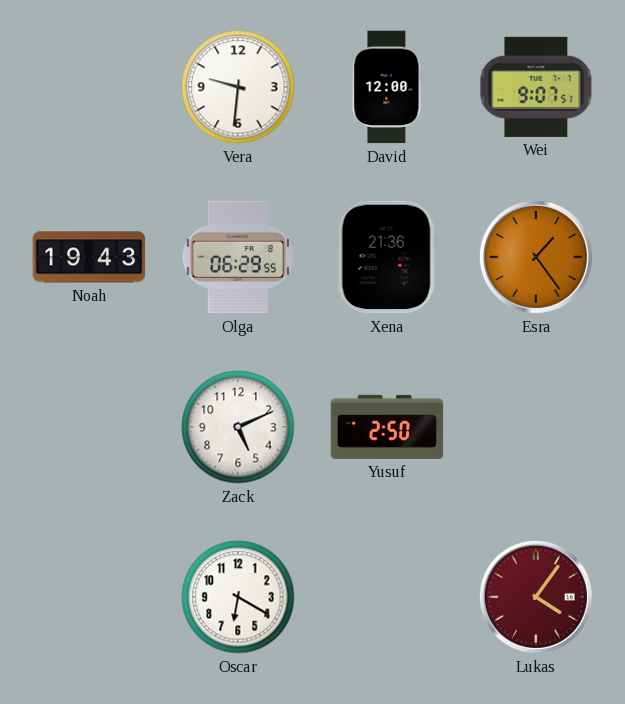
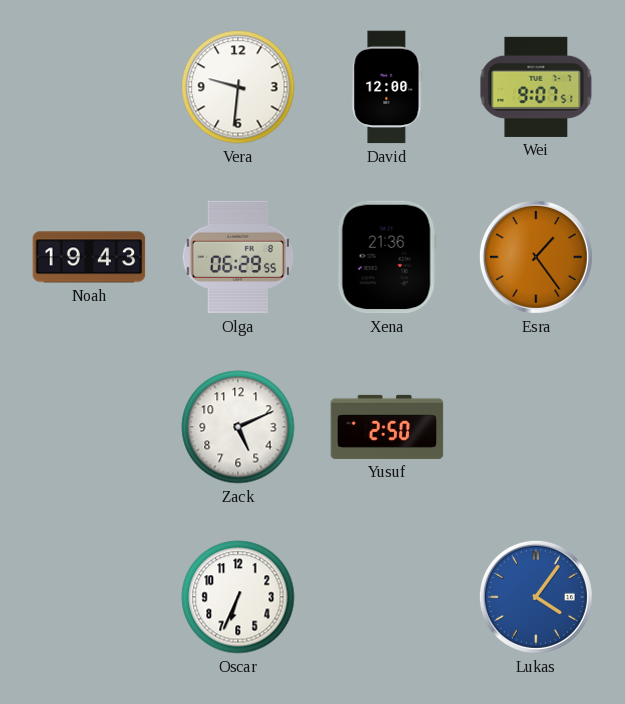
Oscar: 6:20 -> 6:34
Lukas dial: burgundy -> blue
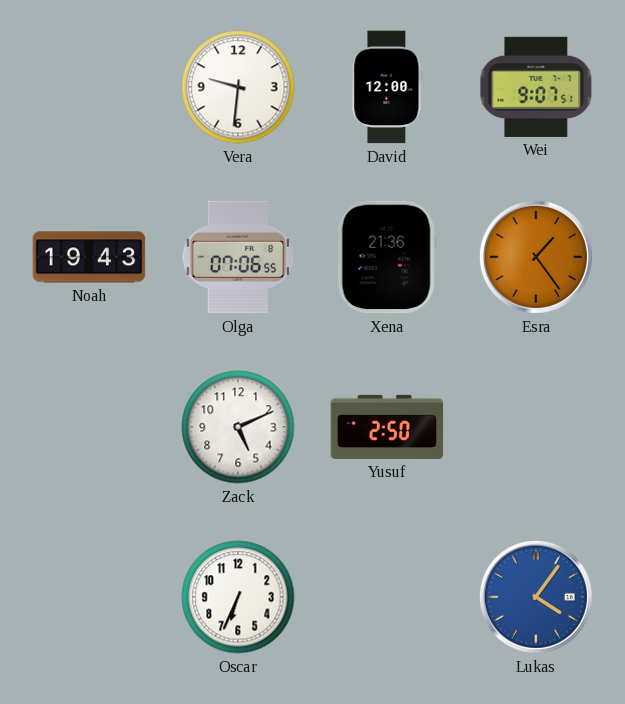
Olga: 06:29 -> 07:06
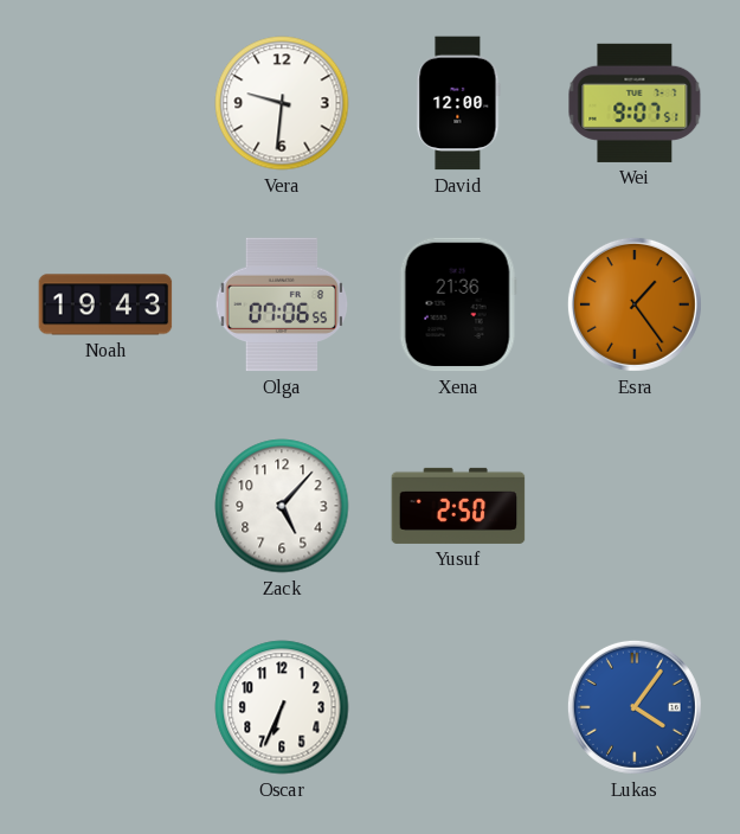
Zack: 5:11 -> 5:07
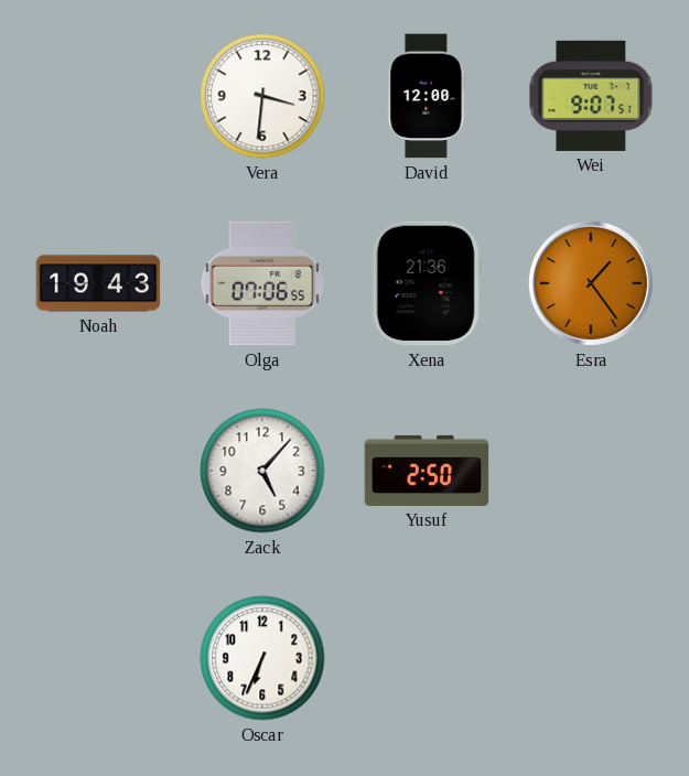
Vera: 9:31 -> 3:31
Lukas: 4:06 -> none
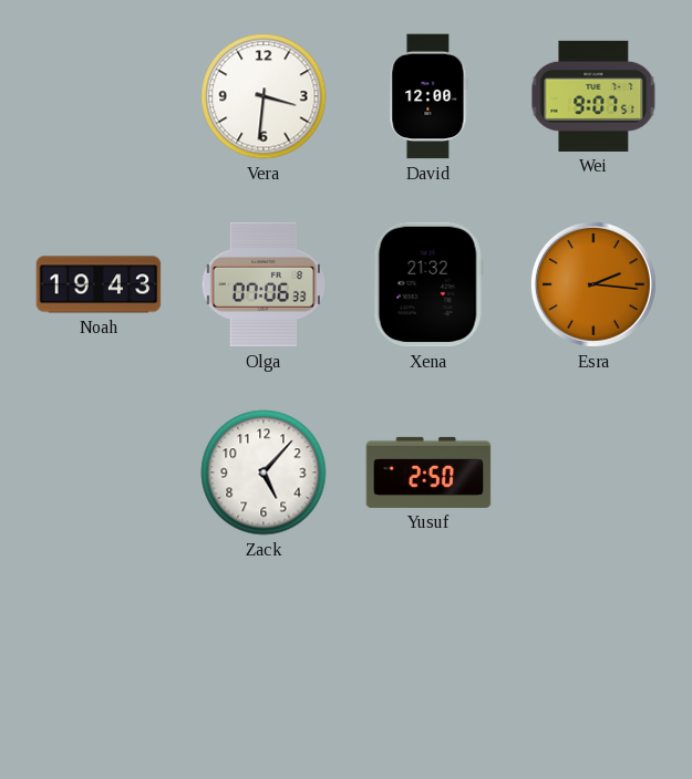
Olga: 07:06:55 -> 07:06:33
Xena: 21:36 -> 21:32
Esra: 1:24 -> 2:16
Oscar: 6:34 -> none
